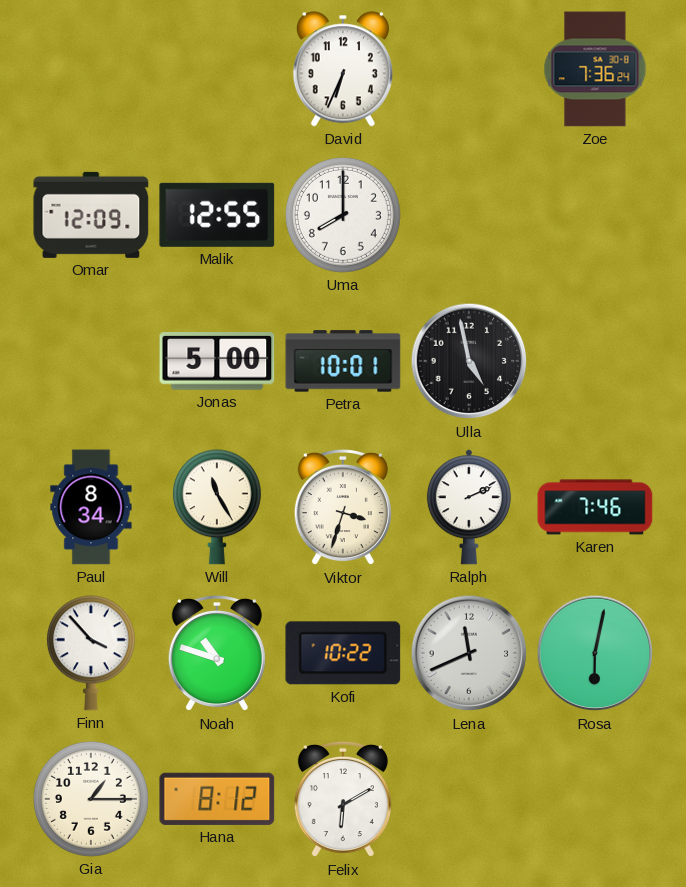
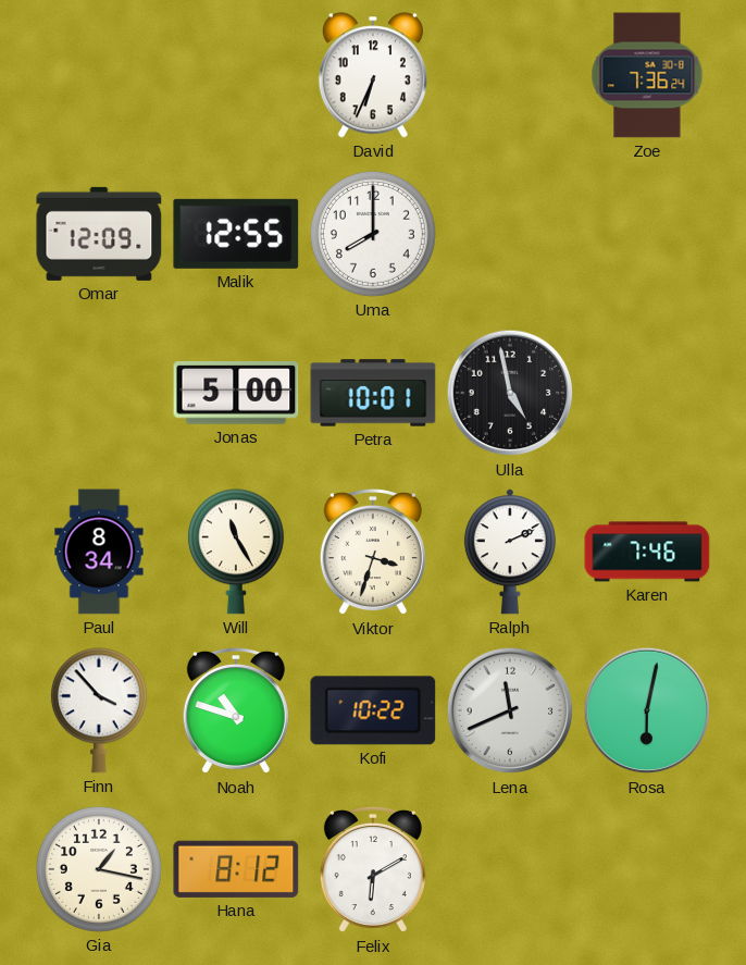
Gia: 1:15 -> 1:17
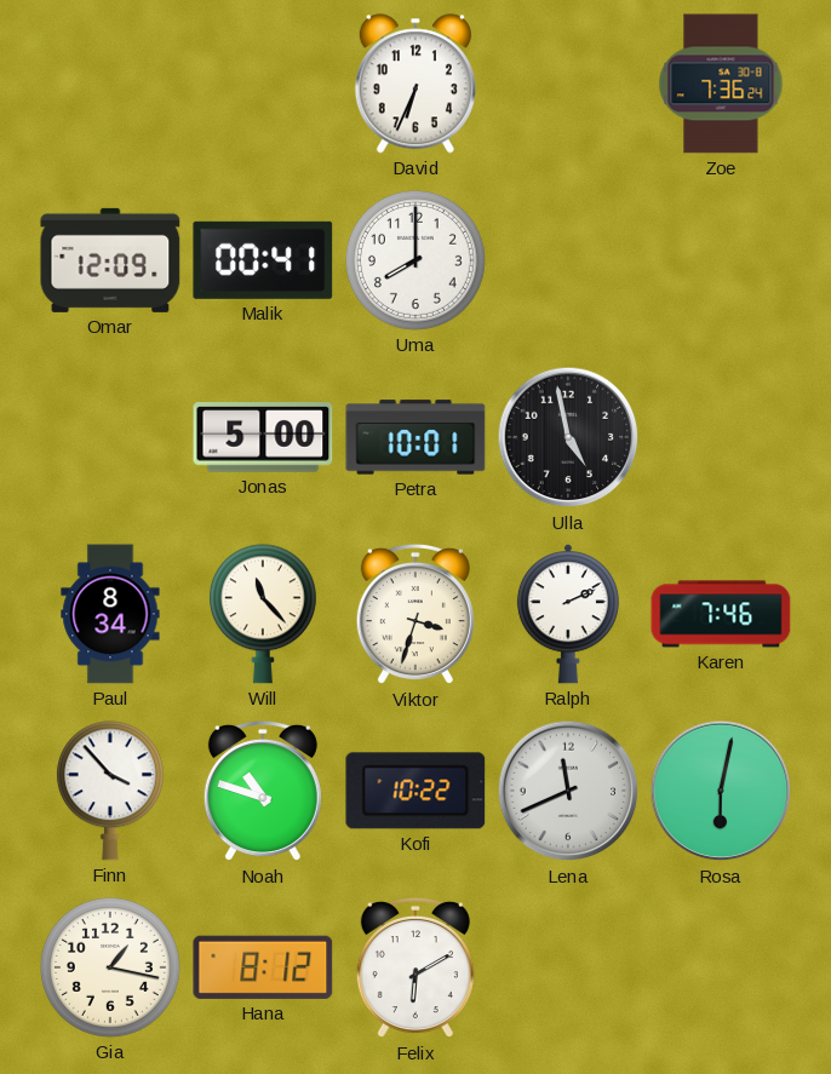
Malik: 12:55 -> 00:41
Will: 11:25 -> 11:23
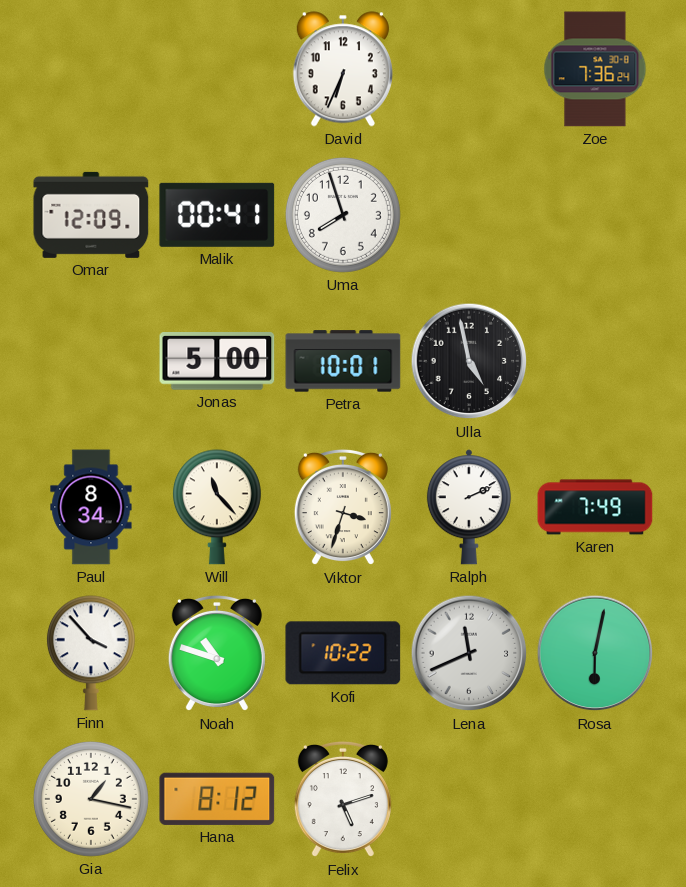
Uma: 8:00 -> 7:57
Karen: 7:46 -> 7:49
Felix: 6:10 -> 5:12
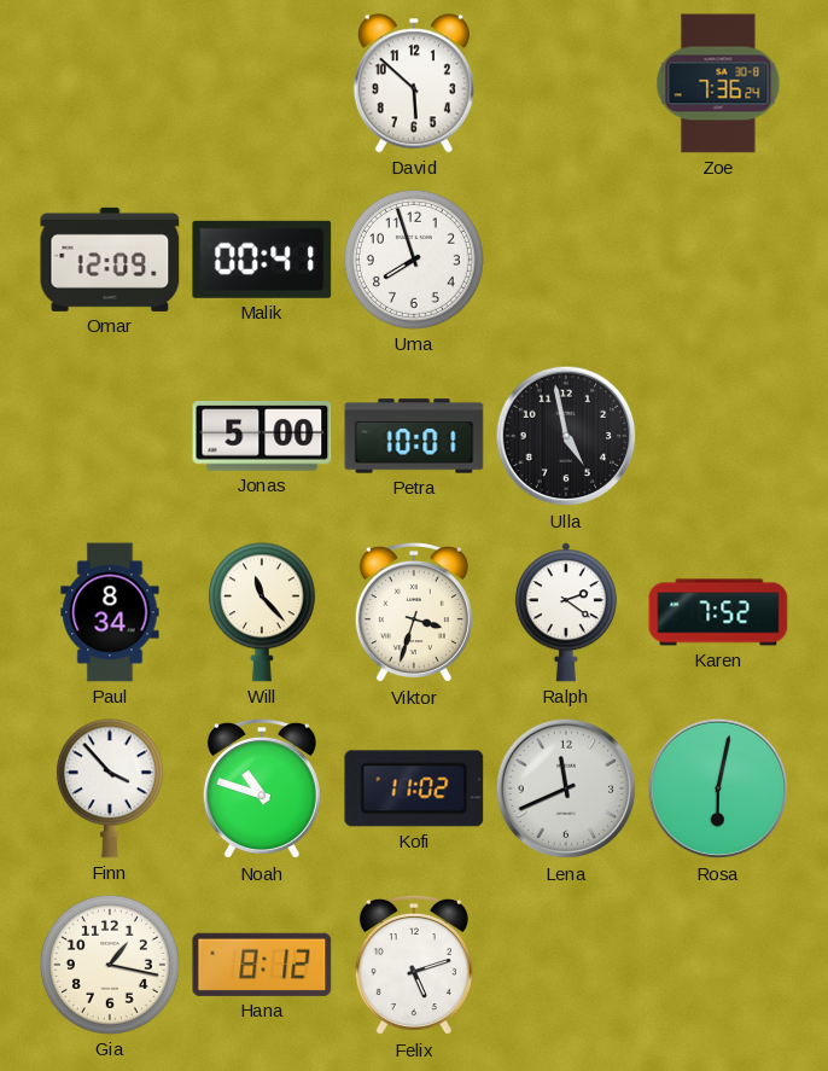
David: 6:34 -> 5:52
Ralph: 2:11 -> 2:21
Karen: 7:49 -> 7:52
Kofi: 10:22 -> 11:02
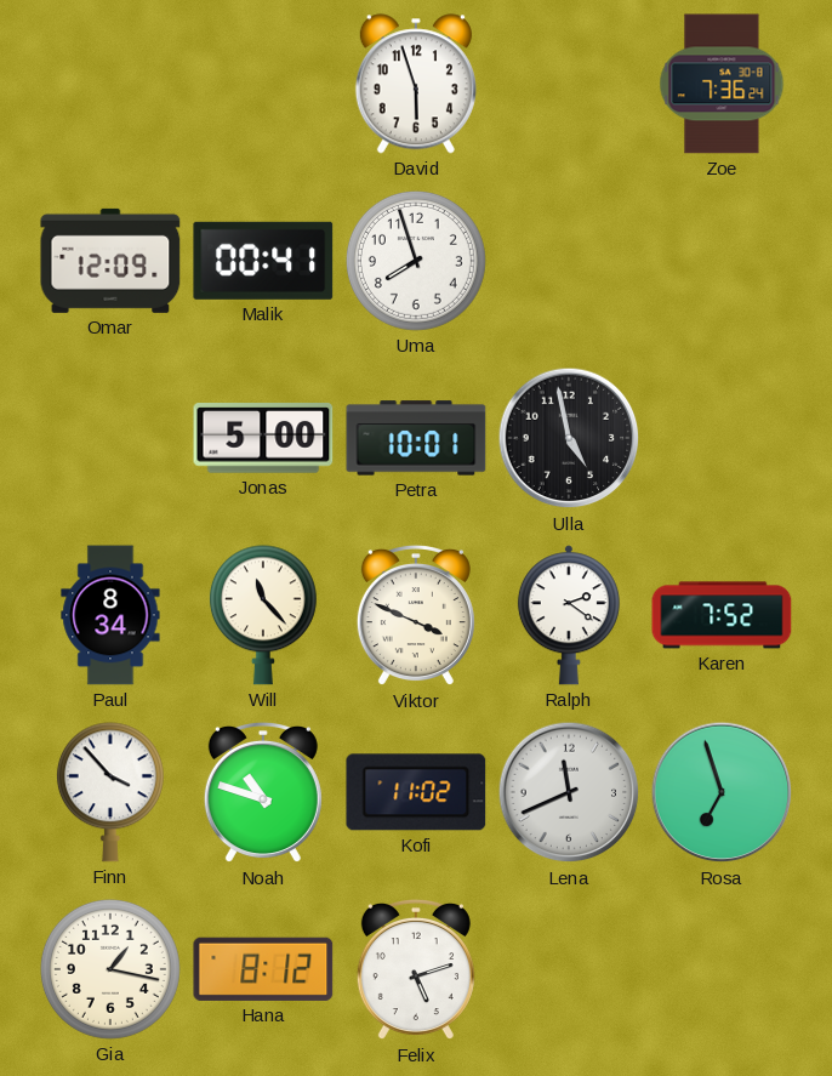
David: 5:52 -> 5:57
Viktor: 3:33 -> 3:49
Rosa: 6:02 -> 6:57
